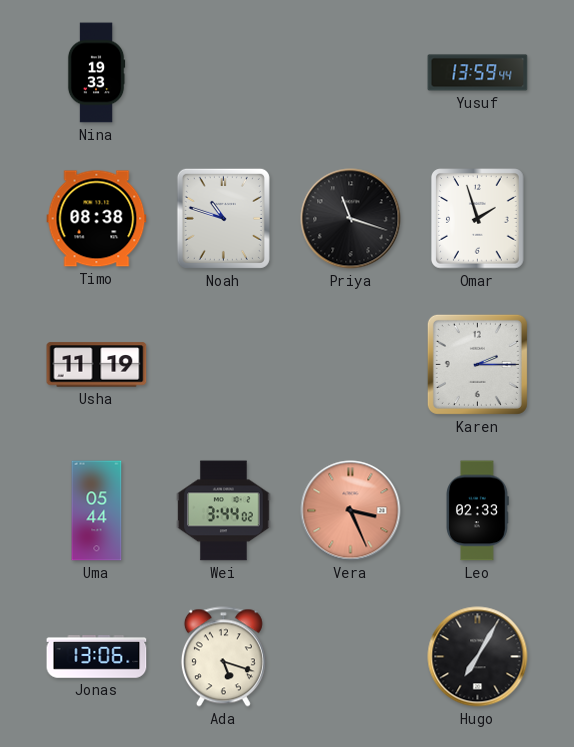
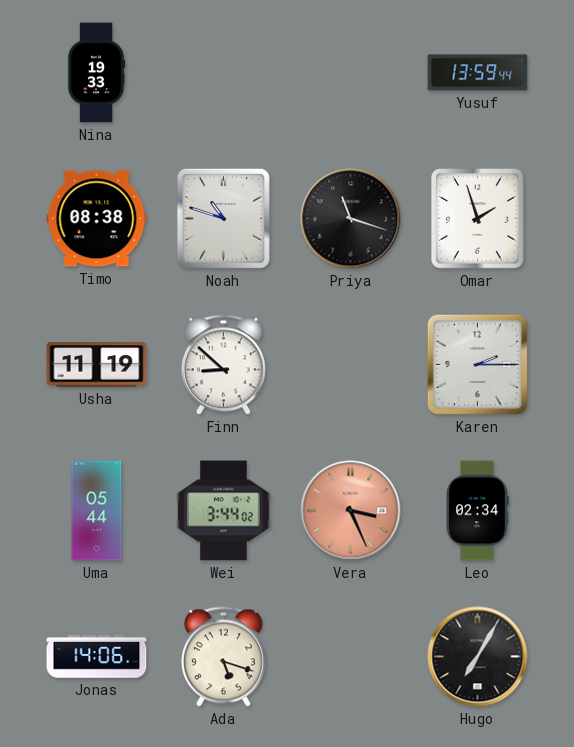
Finn: none -> 8:52
Leo: 02:33 -> 02:34
Jonas: 13:06 -> 14:06
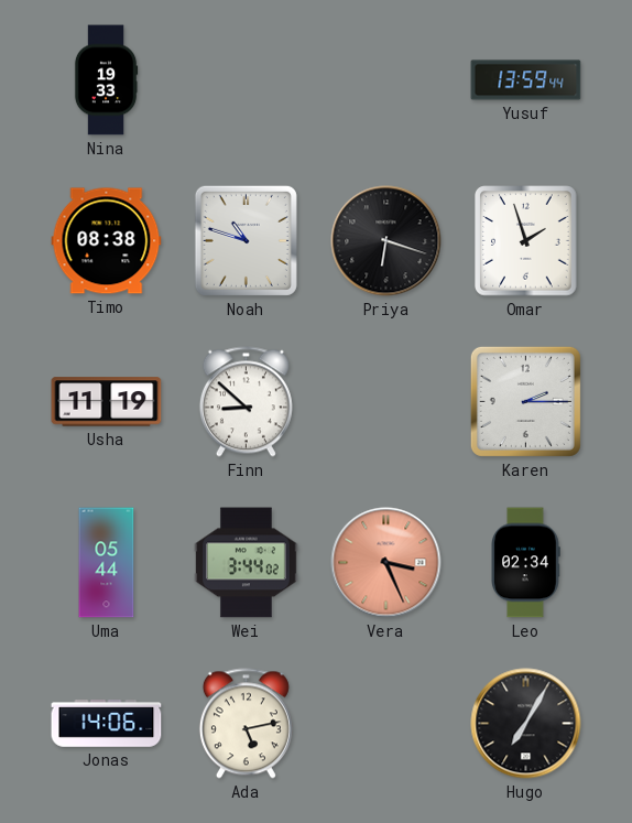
Priya: 11:18 -> 6:18
Ada: 5:18 -> 5:13
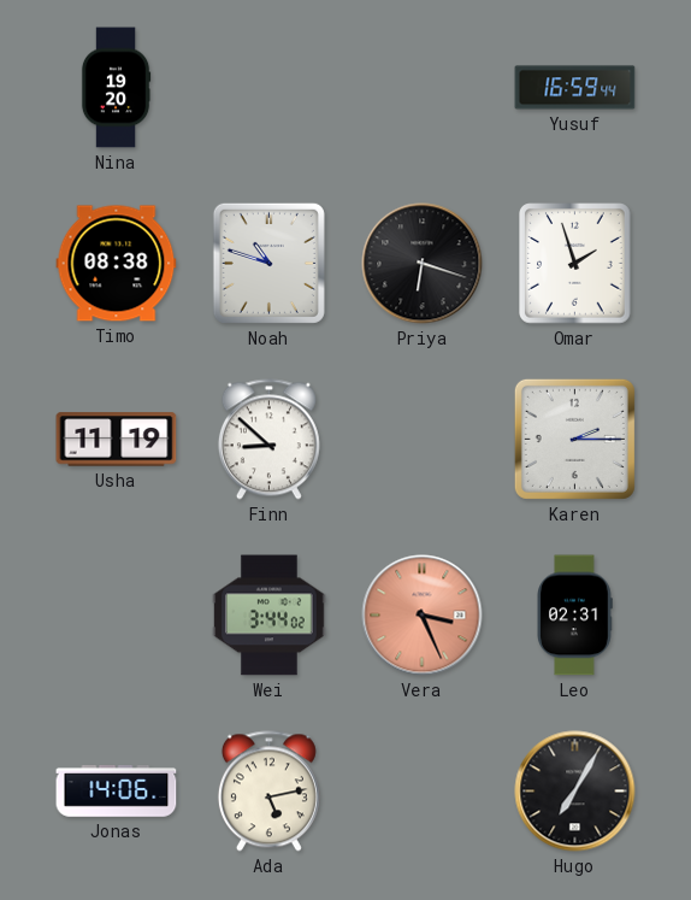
Nina: 19:33 -> 19:20
Yusuf: 13:59 -> 16:59
Uma: 05:44 -> none
Leo: 02:34 -> 02:31
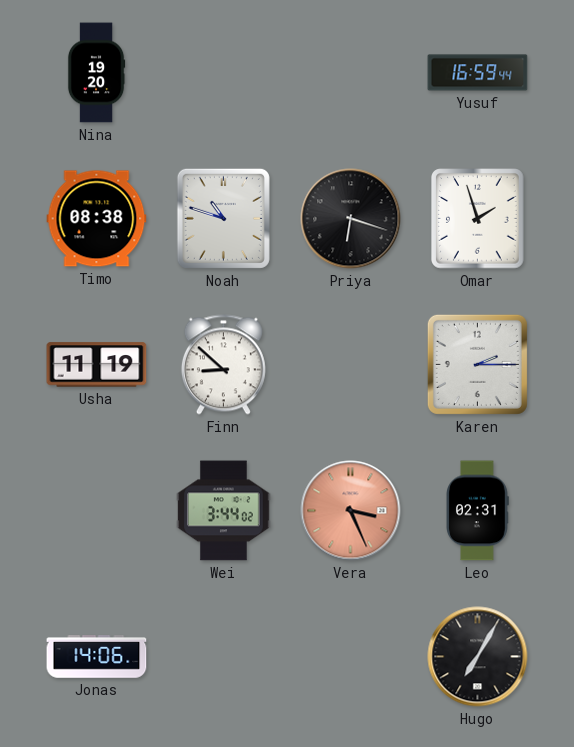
Ada: 5:13 -> none
